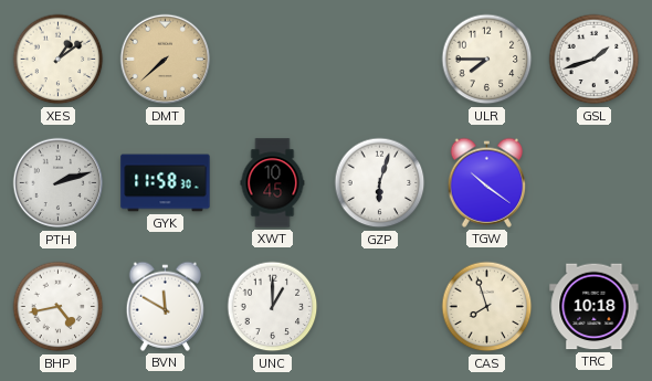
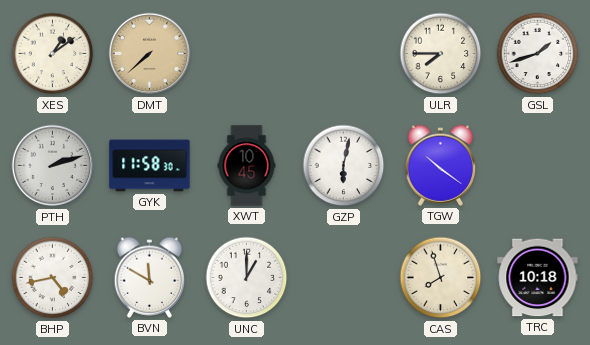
GZP: 6:03 -> 6:02
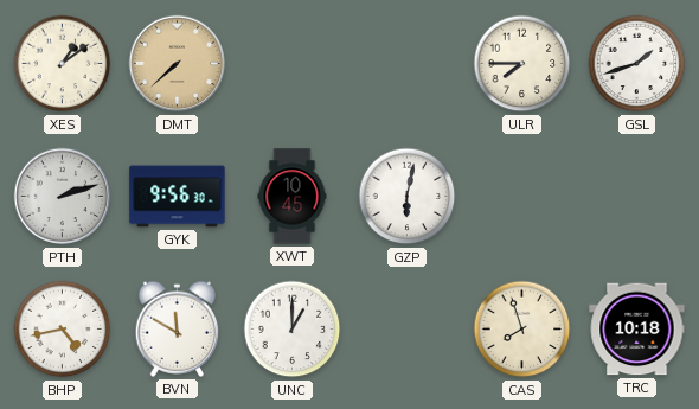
GYK: 11:58 -> 9:56
TGW: 10:21 -> none
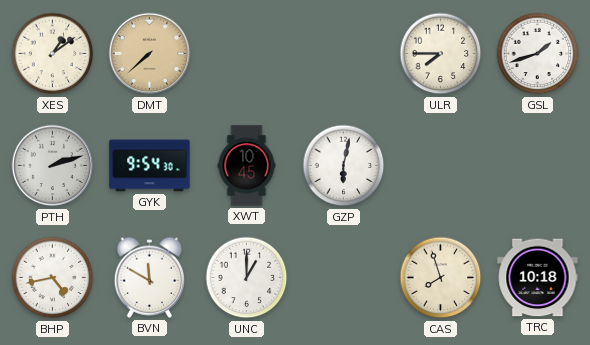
GYK: 9:56 -> 9:54
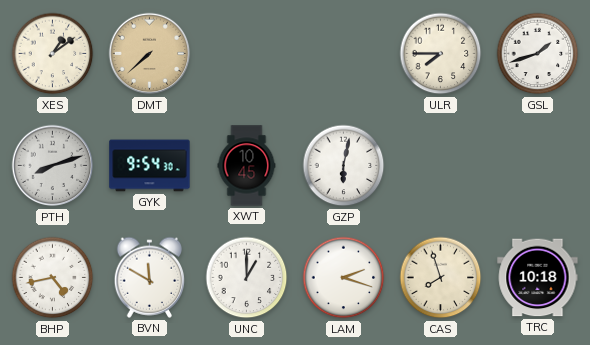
PTH: 2:12 -> 8:12
LAM: none -> 2:18
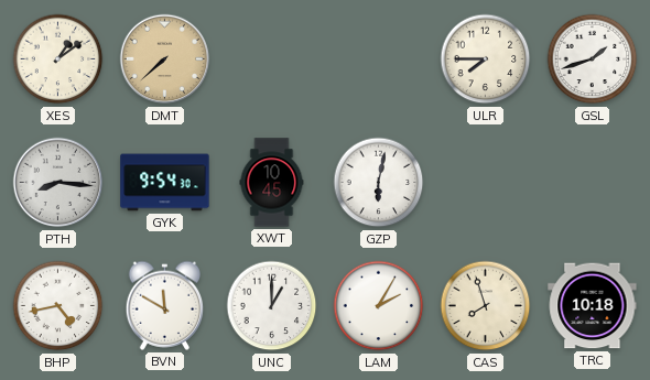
PTH: 8:12 -> 8:16
LAM: 2:18 -> 2:05
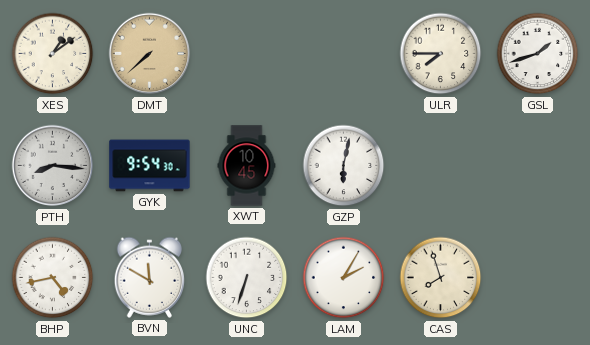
UNC: 1:00 -> 6:33
TRC: 10:18 -> none
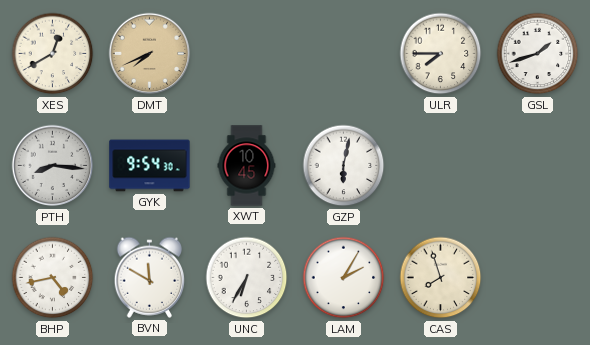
XES: 1:09 -> 12:40
DMT: 7:38 -> 7:41
UNC: 6:33 -> 6:35
